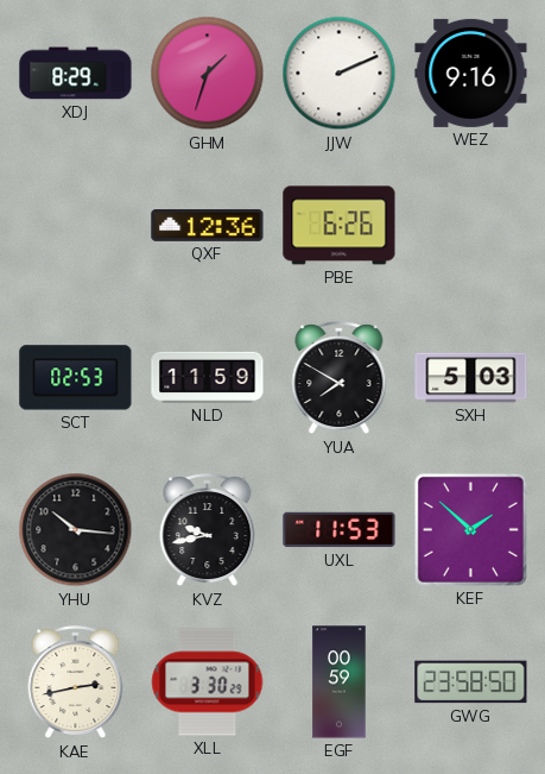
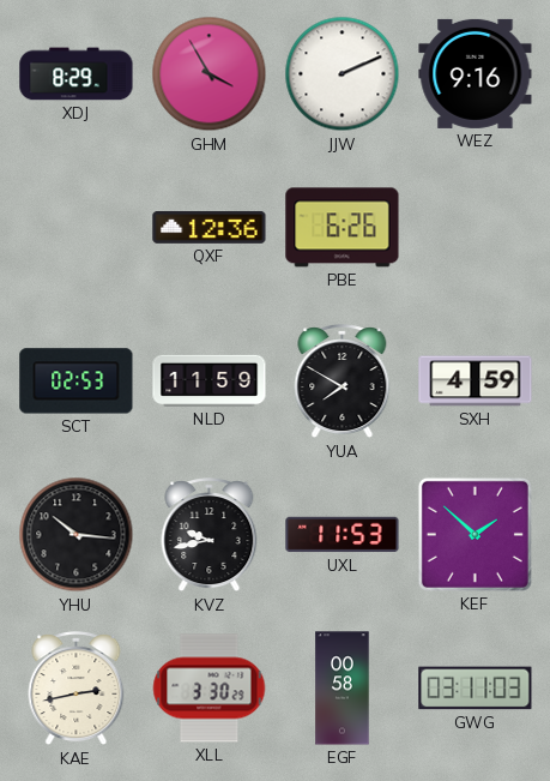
GHM: 1:33 -> 3:55
SXH: 5:03 -> 4:59
EGF: 00:59 -> 00:58
GWG: 23:58 -> 03:11
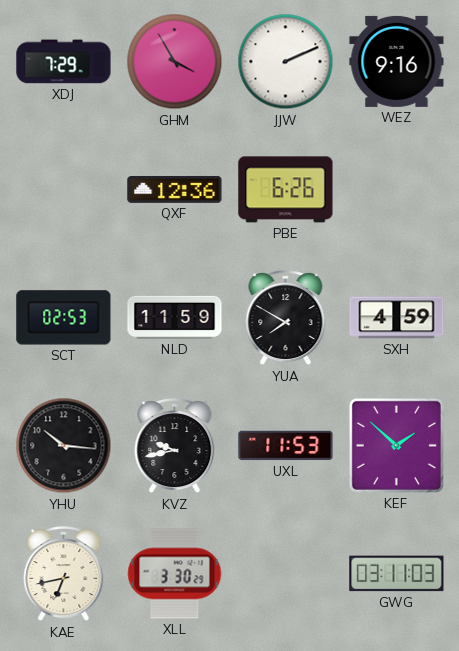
XDJ: 8:29 -> 7:29
KAE: 2:43 -> 6:43
EGF: 00:58 -> none
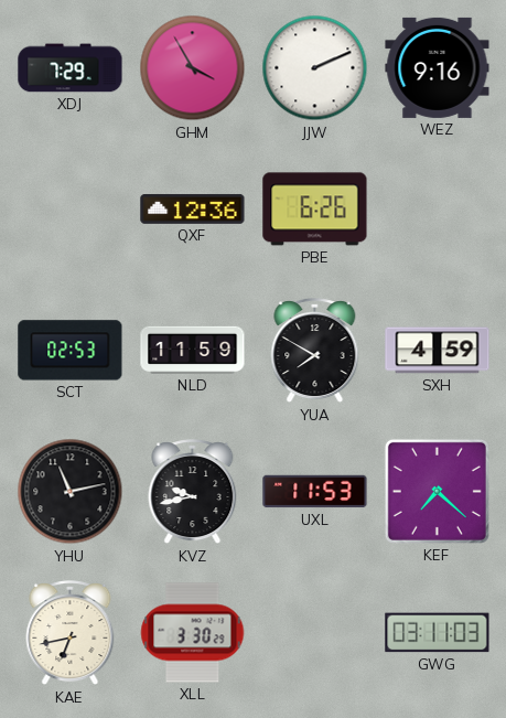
YHU: 10:16 -> 11:13
KEF: 1:52 -> 7:22
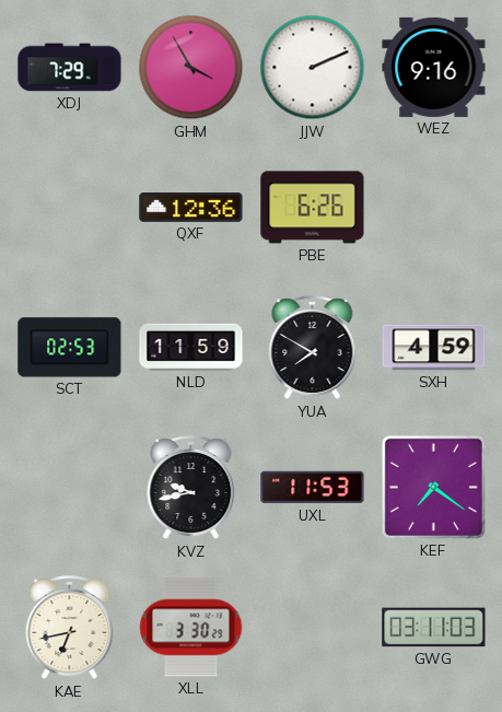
YHU: 11:13 -> none
KEF: 7:22 -> 7:21
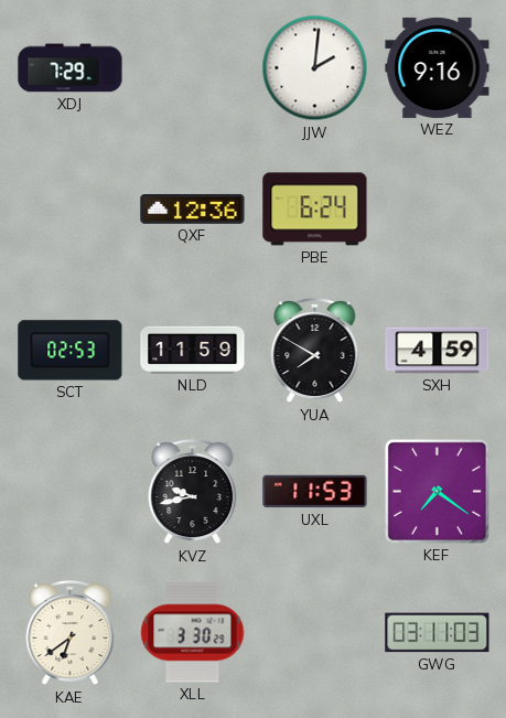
GHM: 3:55 -> none
JJW: 2:11 -> 2:01
PBE: 6:26 -> 6:24
KAE: 6:43 -> 6:39
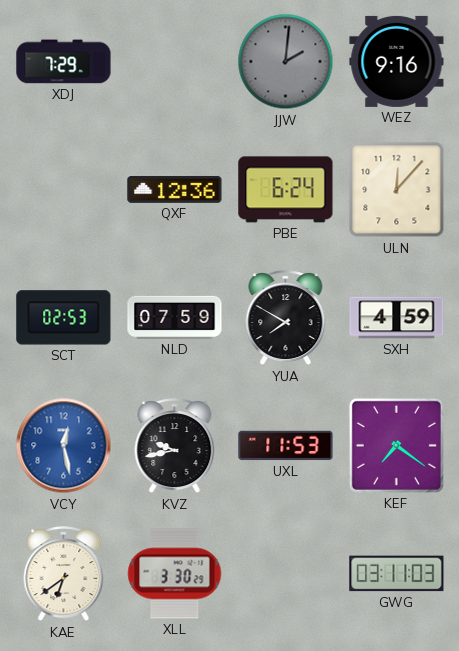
JJW dial: white -> grey
ULN: none -> 12:07
NLD: 11:59 -> 07:59
VCY: none -> 12:28
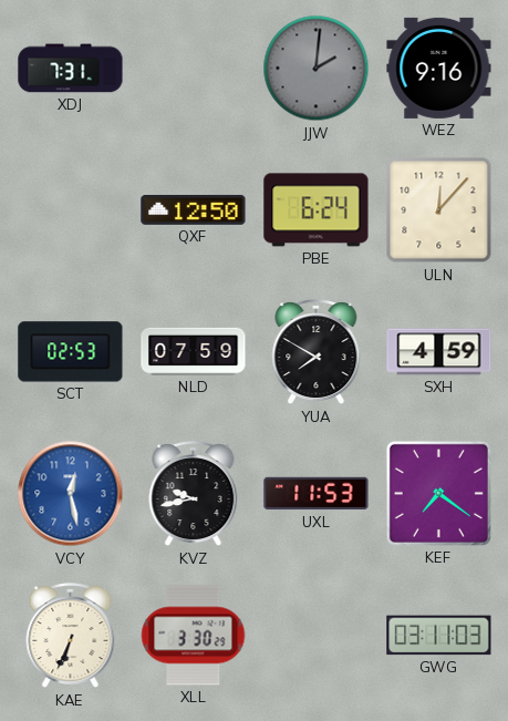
XDJ: 7:29 -> 7:31
QXF: 12:36 -> 12:50
KAE: 6:39 -> 6:34
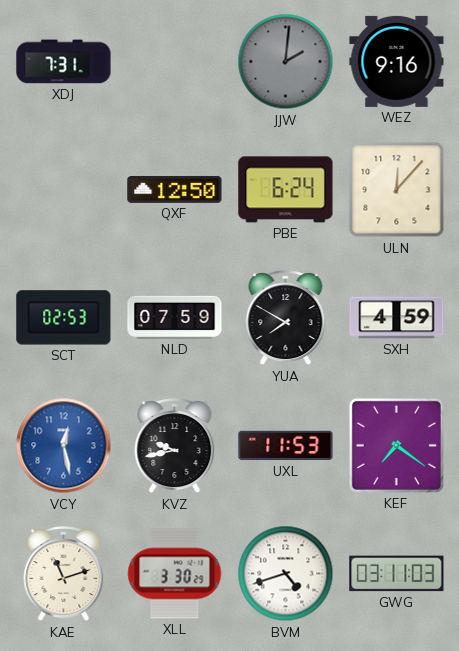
KAE: 6:34 -> 11:12
BVM: none -> 4:42
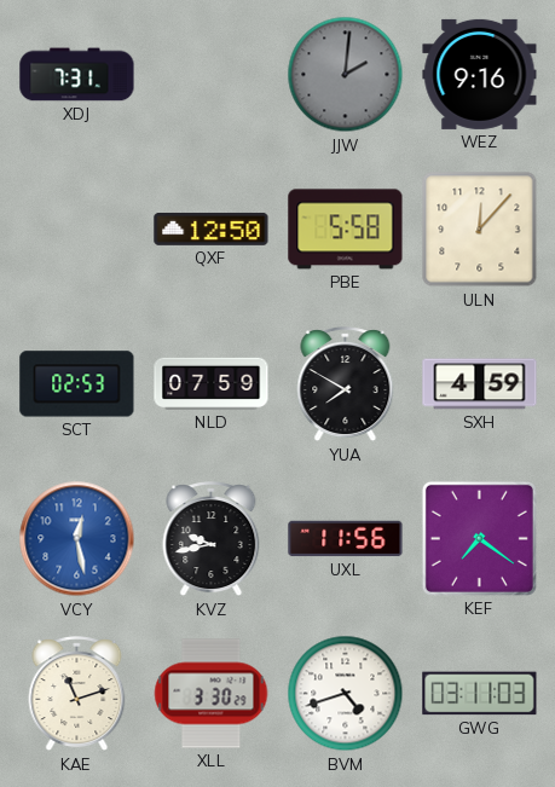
PBE: 6:24 -> 5:58
UXL: 11:53 -> 11:56
